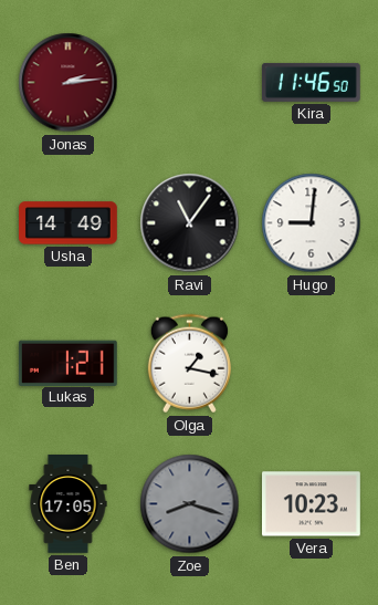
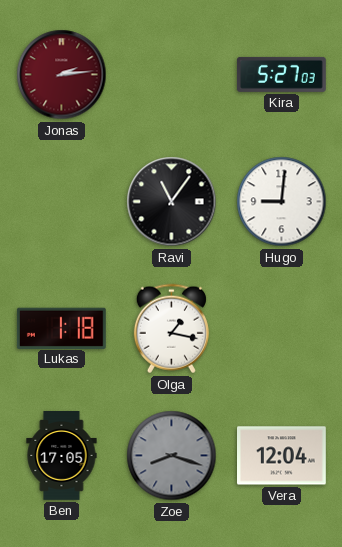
Kira: 11:46 -> 5:27
Usha: 14:49 -> none
Lukas: 1:21 -> 1:18
Vera: 10:23 -> 12:04
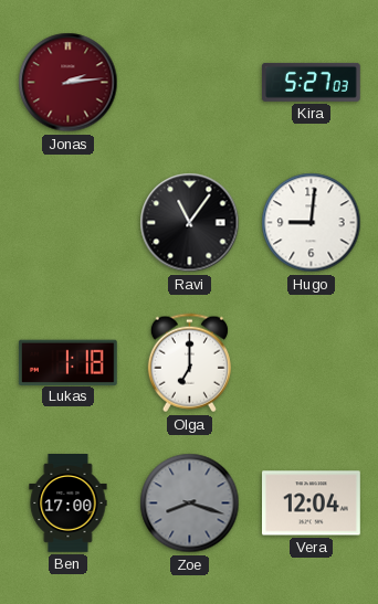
Olga: 1:17 -> 7:00
Ben: 17:05 -> 17:00
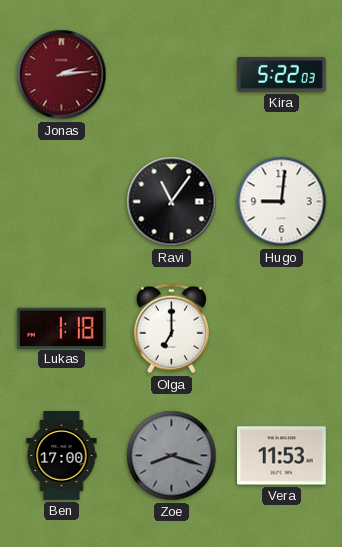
Kira: 5:27 -> 5:22
Vera: 12:04 -> 11:53
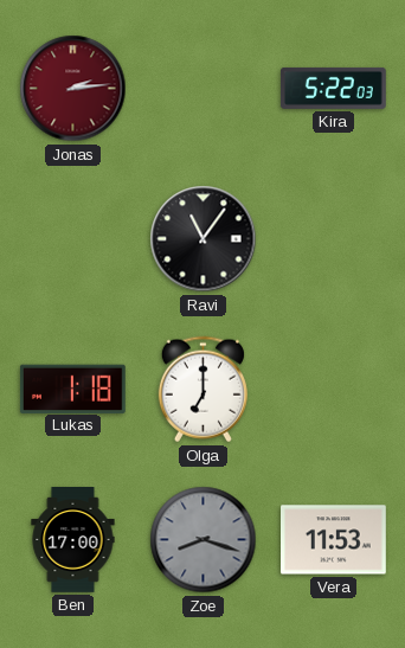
Hugo: 9:01 -> none
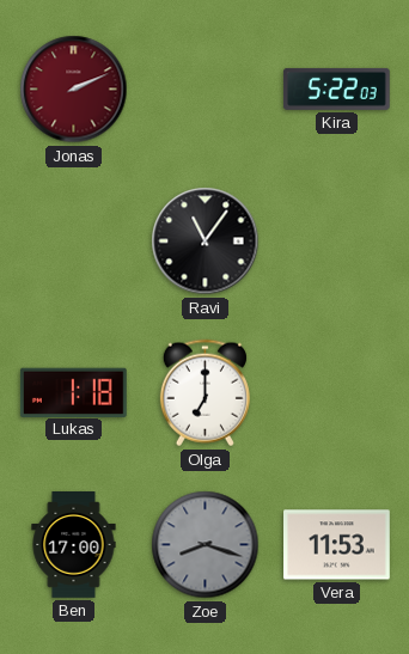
Jonas: 2:14 -> 2:11
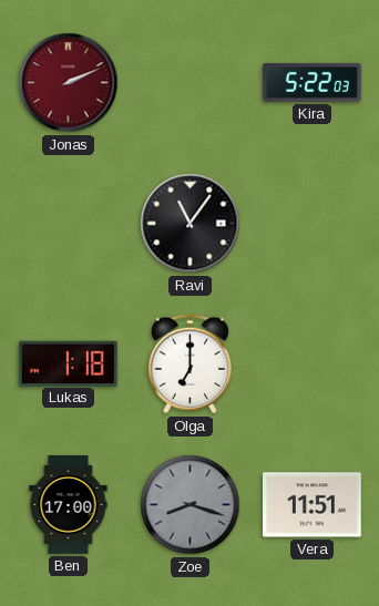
Vera: 11:53 -> 11:51
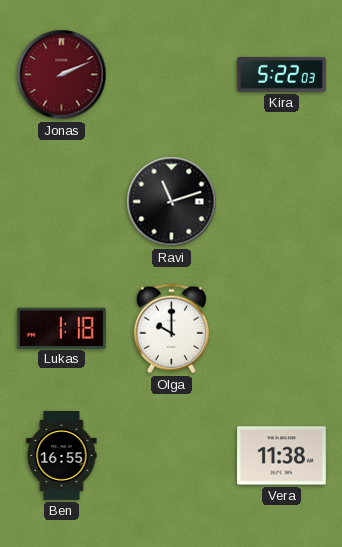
Ravi: 11:06 -> 11:12
Olga: 7:00 -> 10:00
Ben: 17:00 -> 16:55
Zoe: 8:18 -> none
Vera: 11:51 -> 11:38
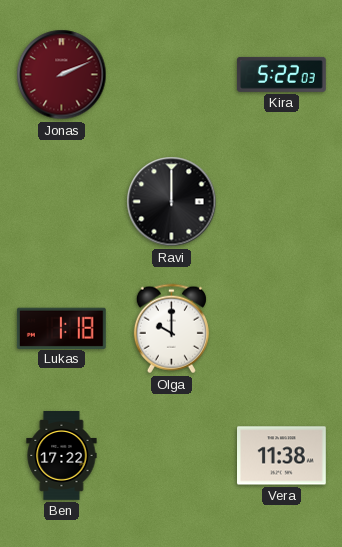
Ravi: 11:12 -> 12:00
Ben: 16:55 -> 17:22
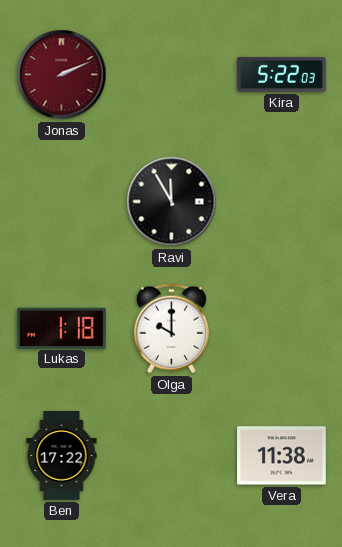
Ravi: 12:00 -> 11:55
